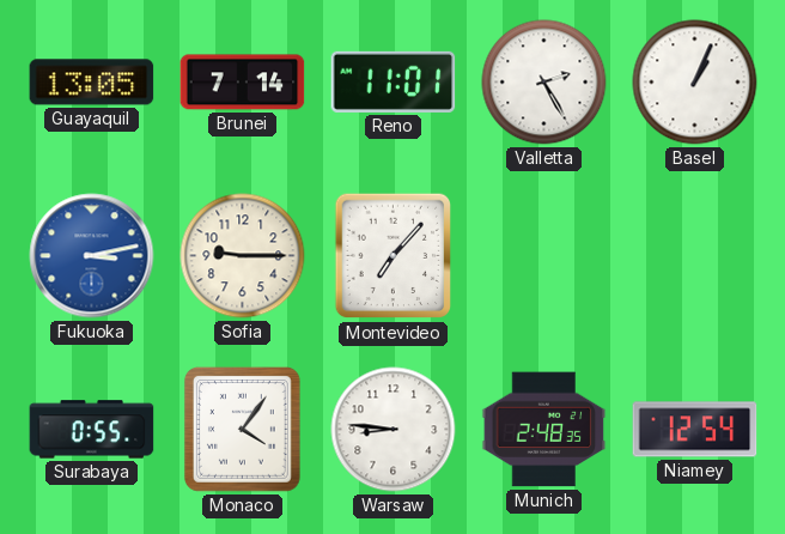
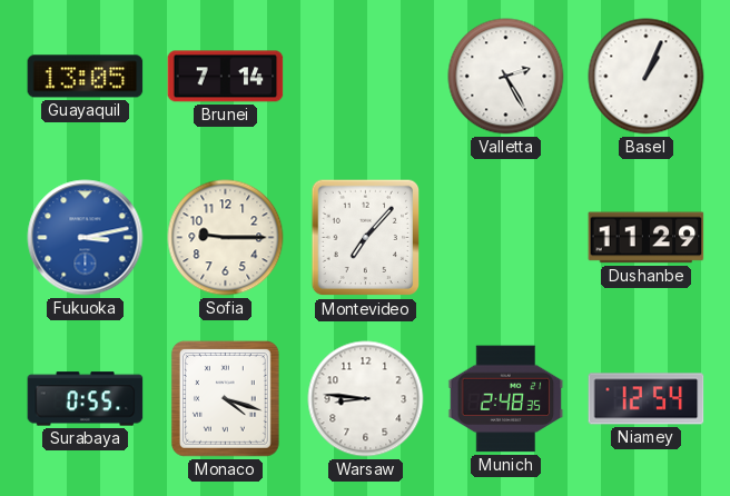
Reno: 11:01 -> none
Dushanbe: none -> 11:29
Monaco: 4:06 -> 4:18
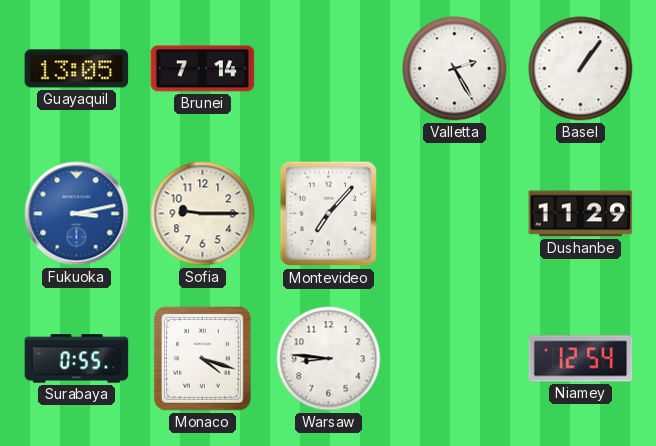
Basel: 1:04 -> 1:06
Munich: 2:48 -> none
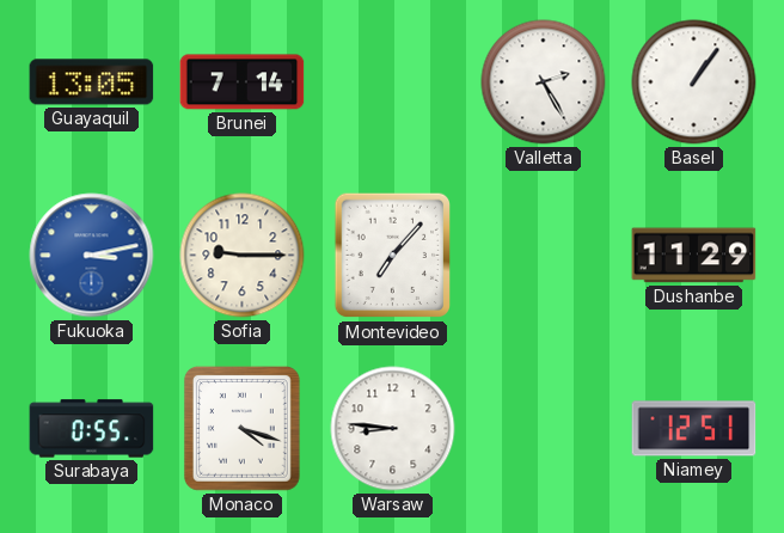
Niamey: 12:54 -> 12:51
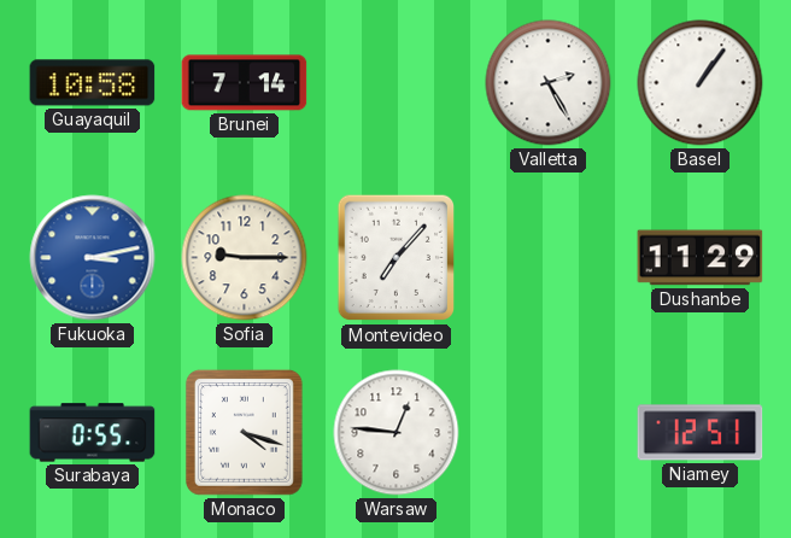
Guayaquil: 13:05 -> 10:58
Warsaw: 8:46 -> 12:46
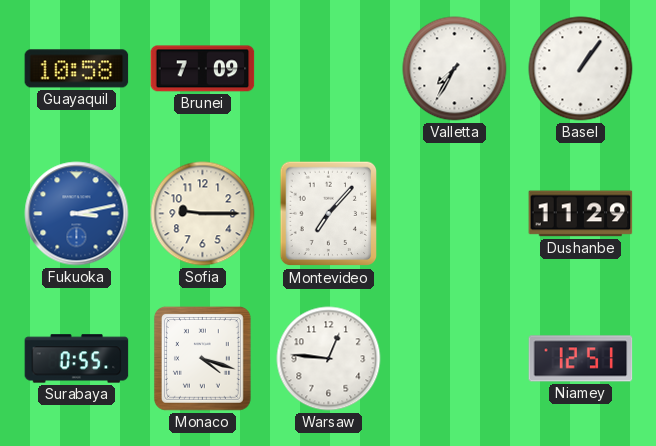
Brunei: 7:14 -> 7:09
Valletta: 2:25 -> 7:35
